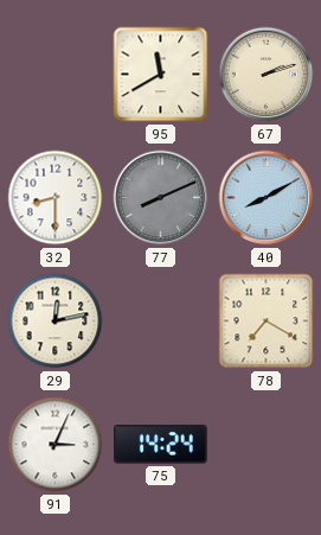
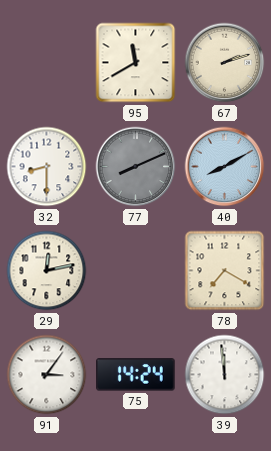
91: 3:04 -> 3:06
39: none -> 11:59
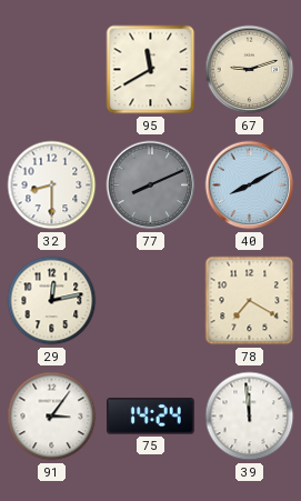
67: 2:12 -> 9:12
